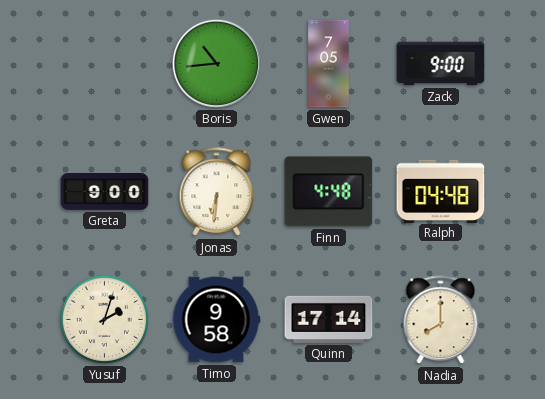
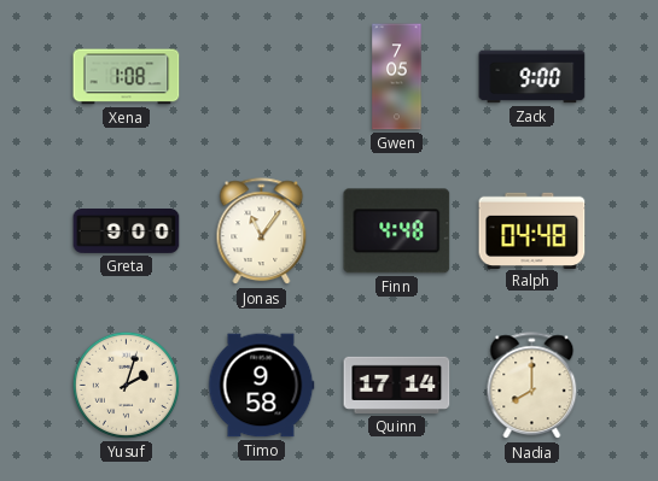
Xena: none -> 1:08
Boris: 10:44 -> none
Jonas: 6:31 -> 11:06
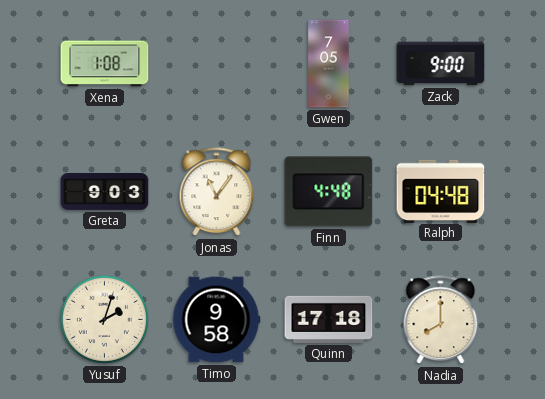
Greta: 9:00 -> 9:03
Quinn: 17:14 -> 17:18
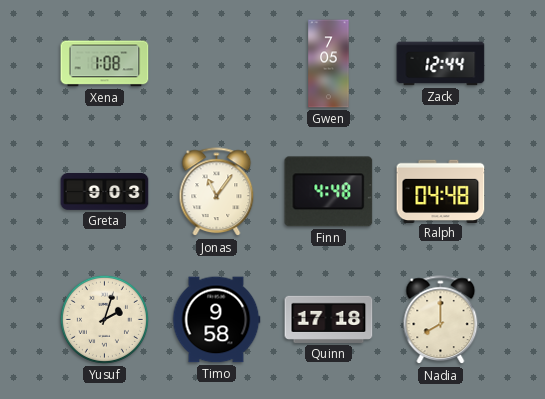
Zack: 9:00 -> 12:44
